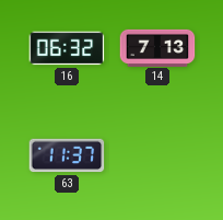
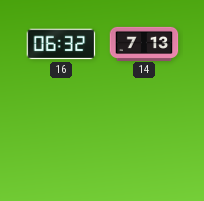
63: 11:37 -> none
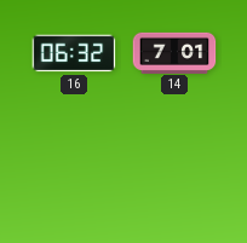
14: 7:13 -> 7:01
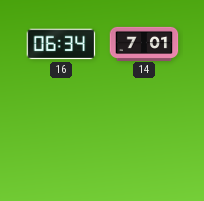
16: 06:32 -> 06:34
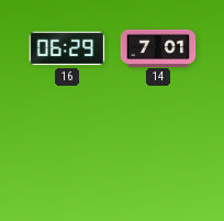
16: 06:34 -> 06:29
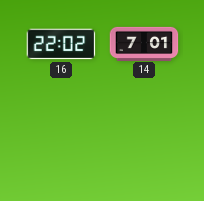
16: 06:29 -> 22:02
